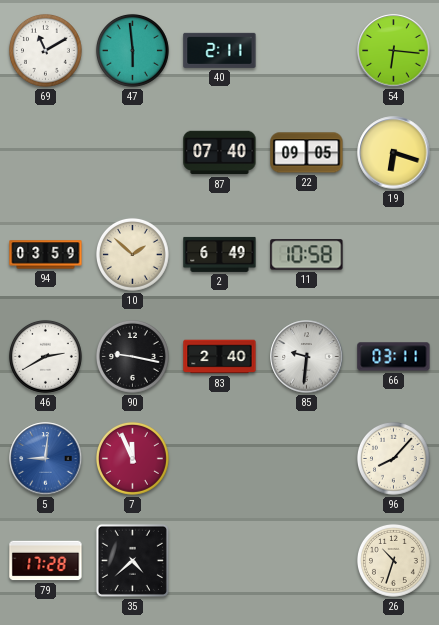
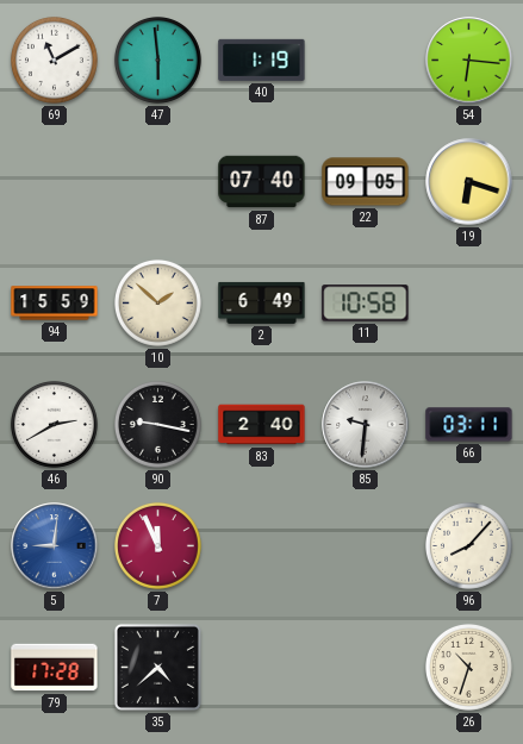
40: 2:11 -> 1:19
94: 03:59 -> 15:59
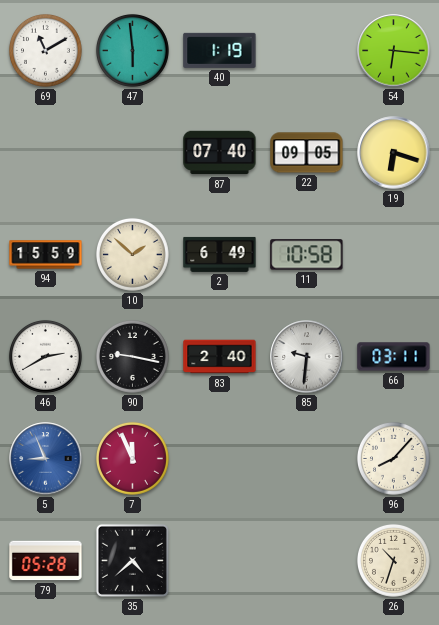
5: 9:01 -> 8:56
79: 17:28 -> 05:28
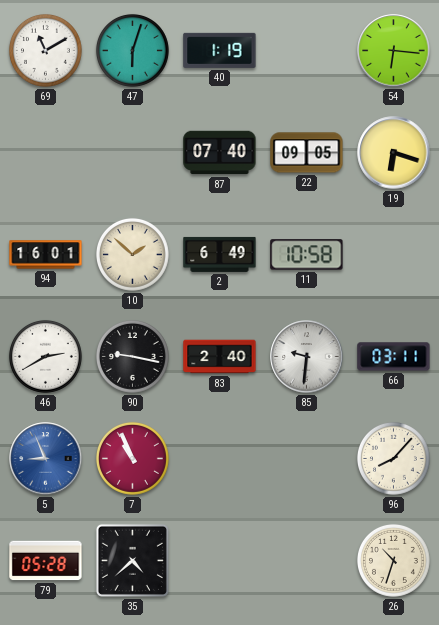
47: 5:59 -> 6:03
94: 15:59 -> 16:01
7: 11:56 -> 10:56
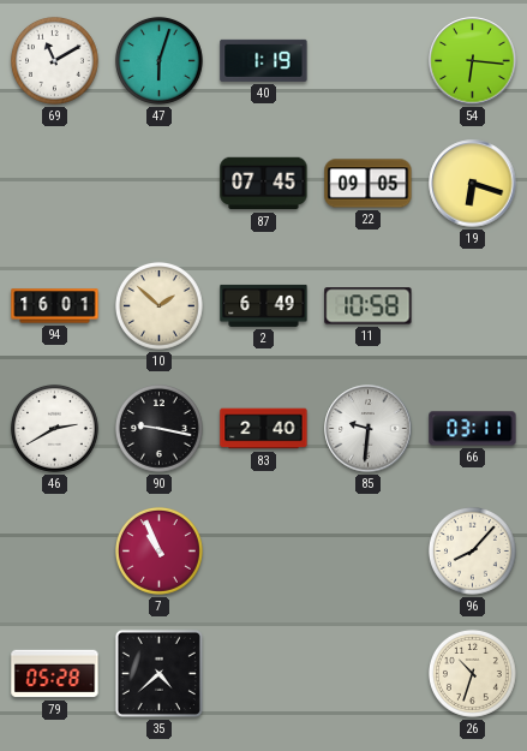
87: 07:40 -> 07:45
5: 8:56 -> none
